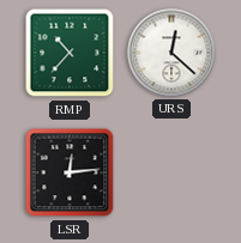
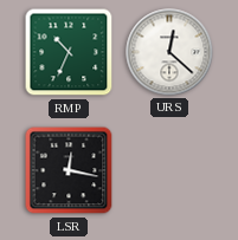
RMP: 10:37 -> 10:34
LSR: 12:14 -> 12:17
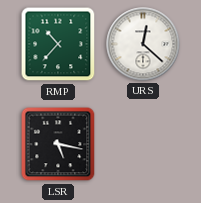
RMP: 10:34 -> 10:37
LSR: 12:17 -> 5:17
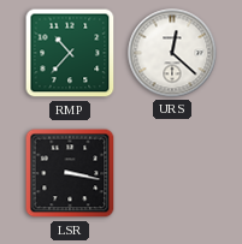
LSR: 5:17 -> 3:17
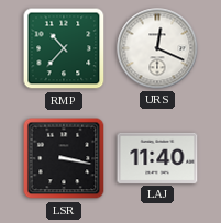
URS: 12:22 -> 12:19
LAJ: none -> 11:40
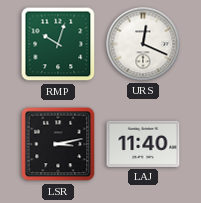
RMP: 10:37 -> 10:03
LSR: 3:17 -> 3:13
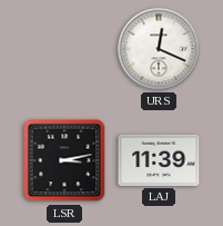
RMP: 10:03 -> none
LAJ: 11:40 -> 11:39
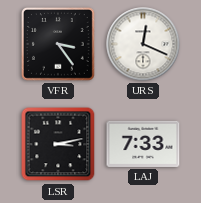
VFR: none -> 3:24
LAJ: 11:39 -> 7:33
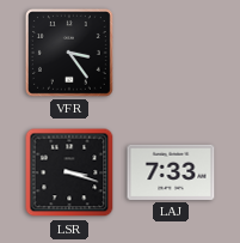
URS: 12:19 -> none
LSR: 3:13 -> 3:18
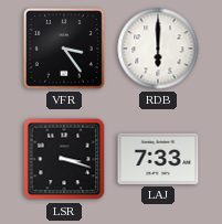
RDB: none -> 6:00
